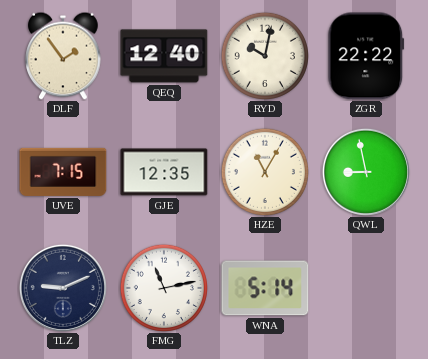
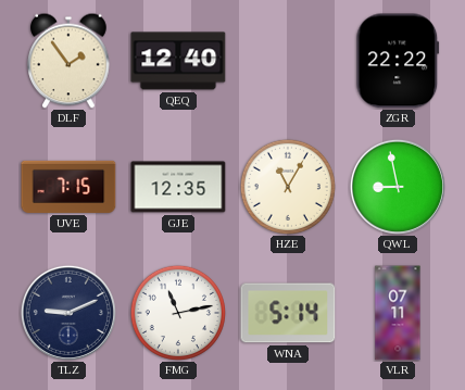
RYD: 10:02 -> none
VLR: none -> 07:11
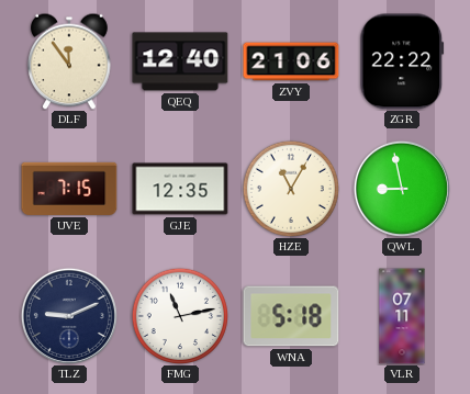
DLF: 1:54 -> 11:54
ZVY: none -> 21:06
WNA: 5:14 -> 5:18
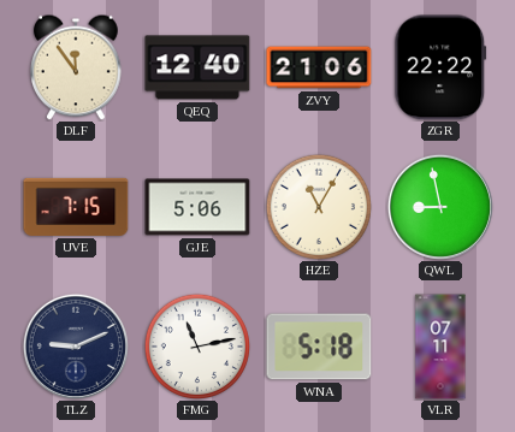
GJE: 12:35 -> 5:06
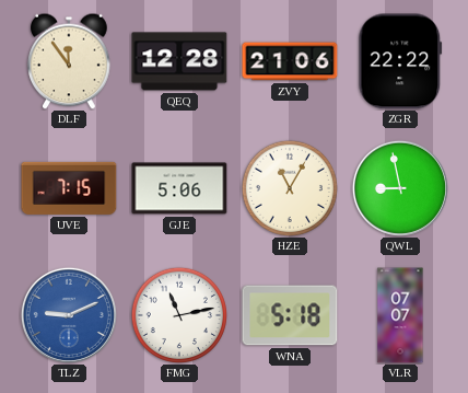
QEQ: 12:40 -> 12:28
TLZ dial: navy -> blue
VLR: 07:11 -> 07:07
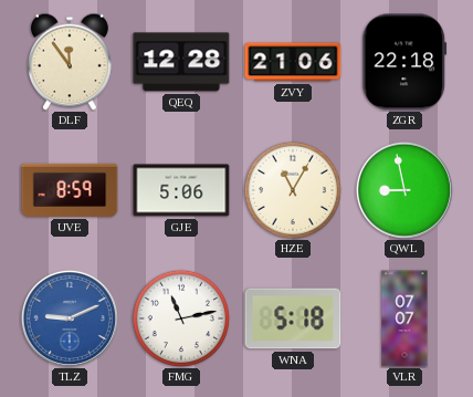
ZGR: 22:22 -> 22:18
UVE: 7:15 -> 8:59
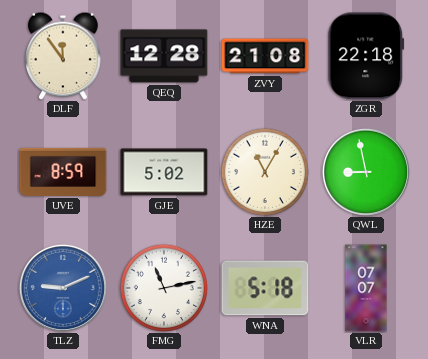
ZVY: 21:06 -> 21:08
GJE: 5:06 -> 5:02
